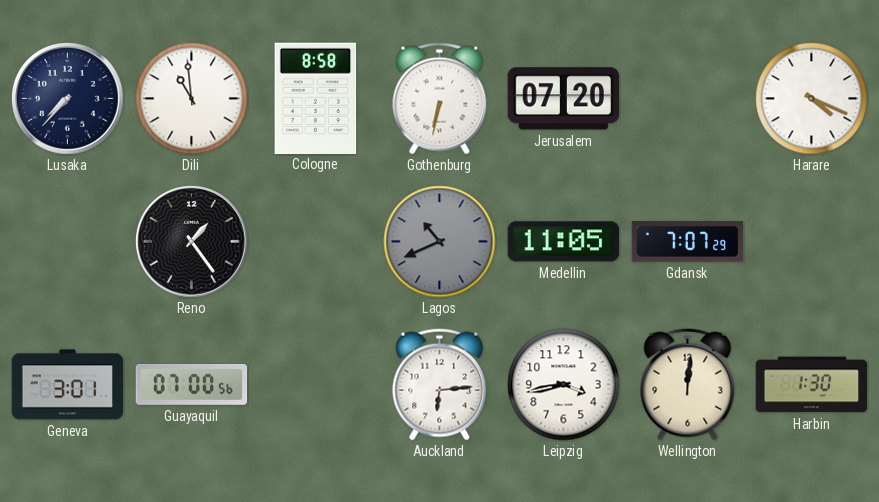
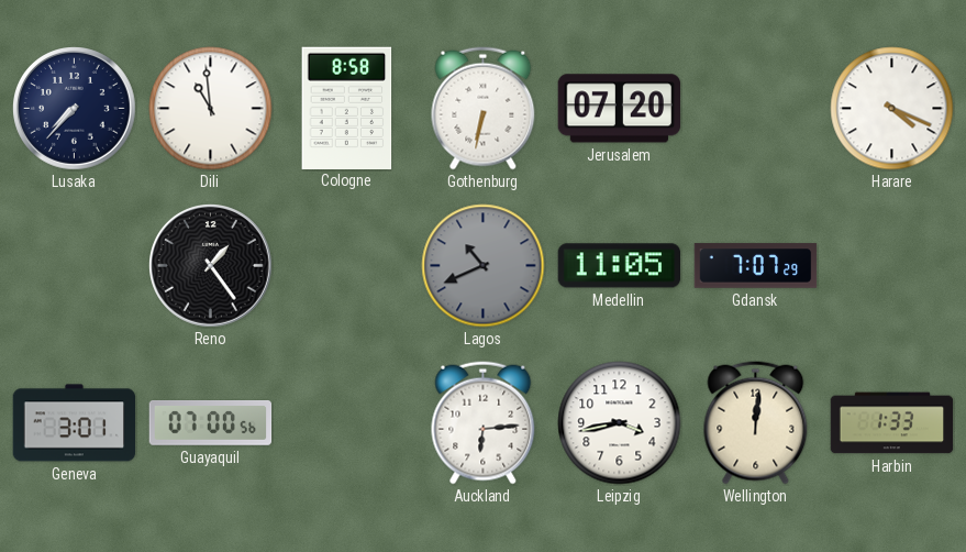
Harbin: 1:30 -> 1:33
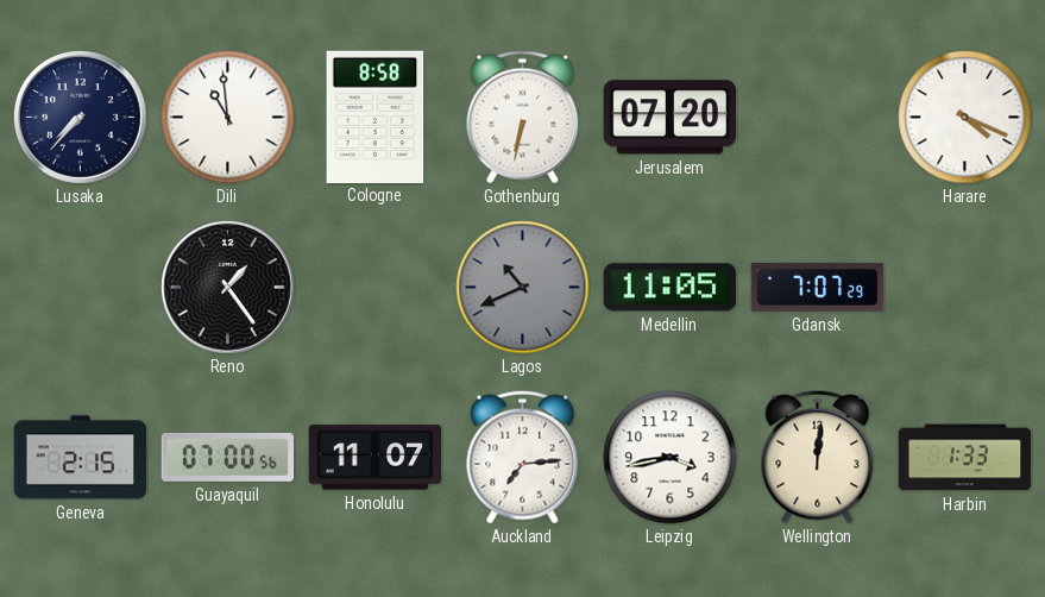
Geneva: 3:01 -> 2:15
Honolulu: none -> 11:07
Auckland: 6:14 -> 7:14
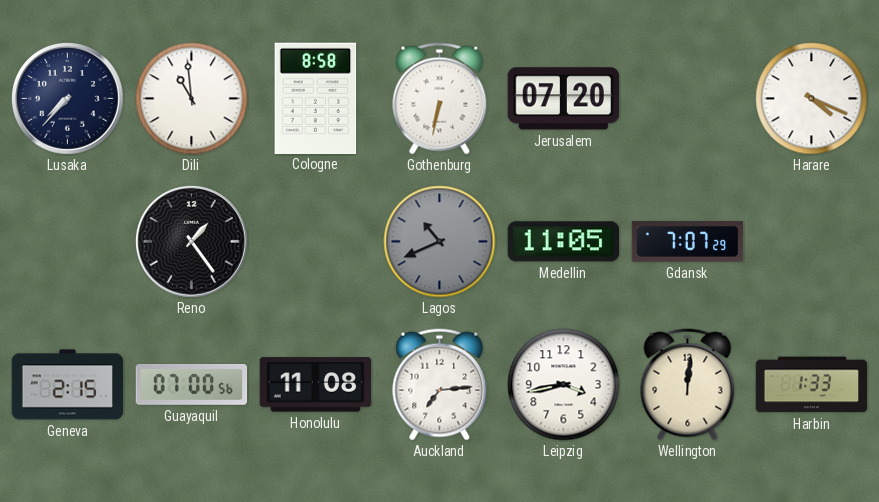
Honolulu: 11:07 -> 11:08
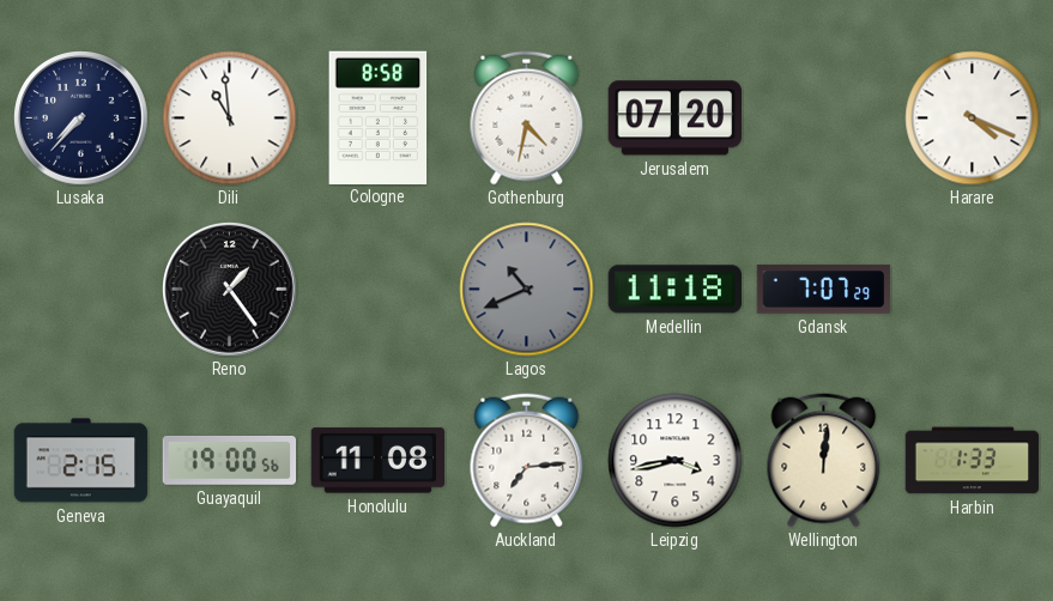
Gothenburg: 6:32 -> 4:32
Medellin: 11:05 -> 11:18
Guayaquil: 07:00 -> 19:00
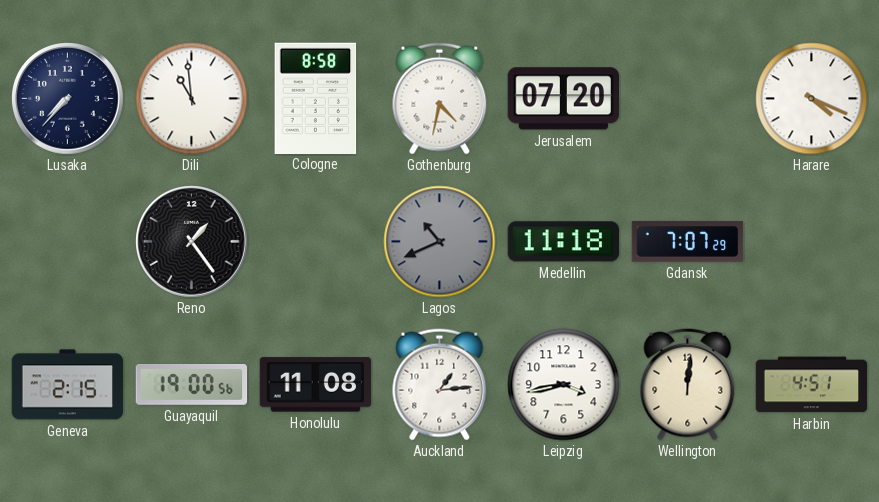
Auckland: 7:14 -> 1:14
Harbin: 1:33 -> 4:51
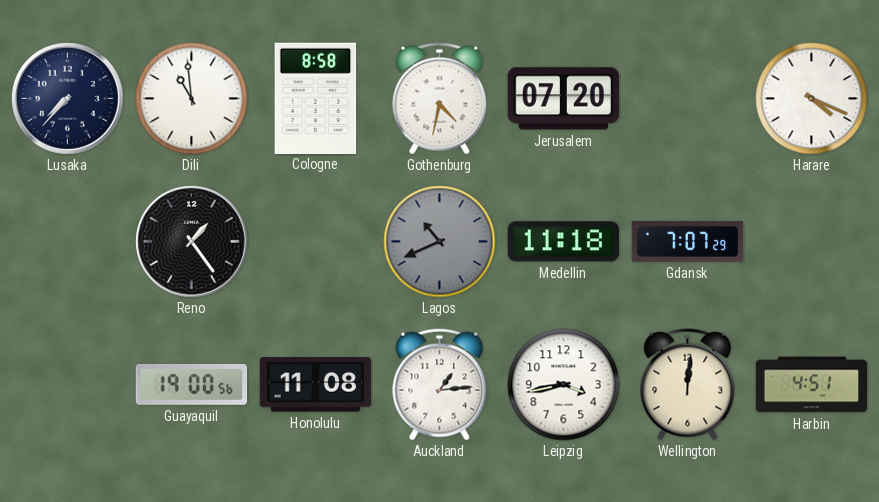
Geneva: 2:15 -> none
